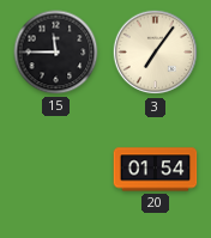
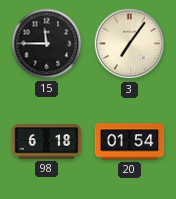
98: none -> 6:18
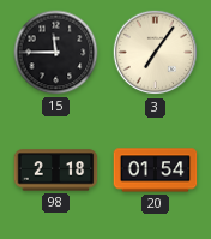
98: 6:18 -> 2:18
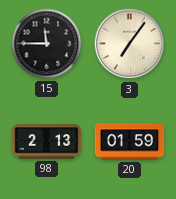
98: 2:18 -> 2:13
20: 01:54 -> 01:59
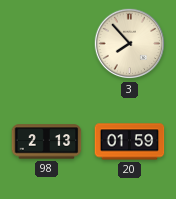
15: 11:45 -> none
3: 7:06 -> 7:53
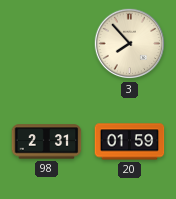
98: 2:13 -> 2:31
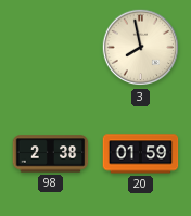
3: 7:53 -> 7:58
98: 2:31 -> 2:38
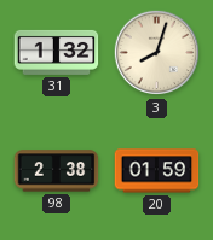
31: none -> 1:32
3: 7:58 -> 8:03
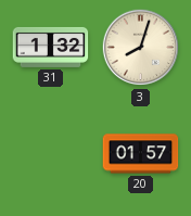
98: 2:38 -> none
20: 01:59 -> 01:57
